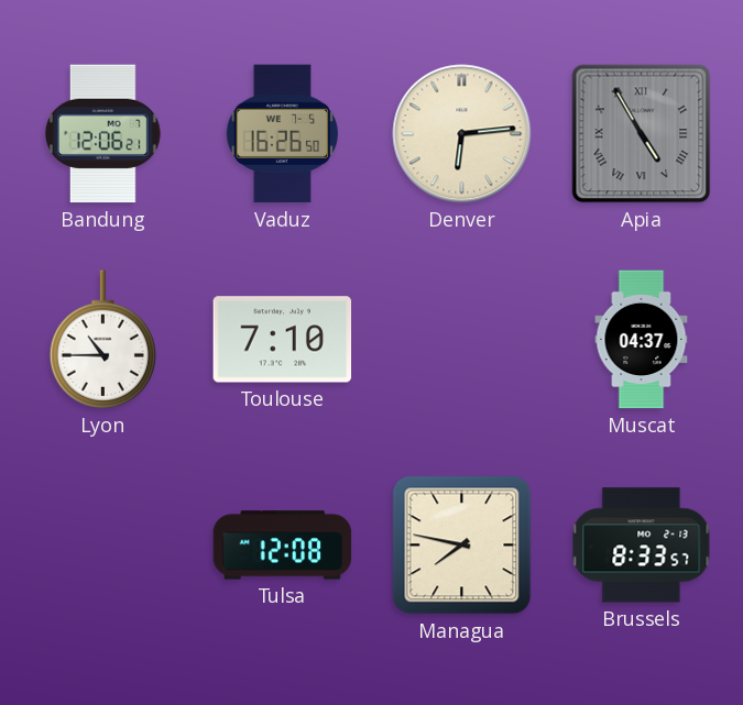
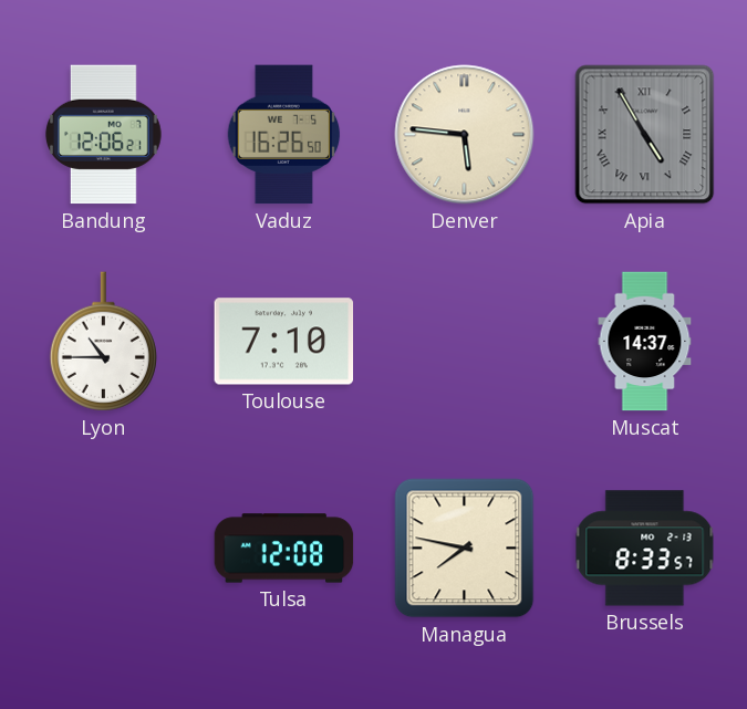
Denver: 6:14 -> 5:46
Muscat: 04:37 -> 14:37
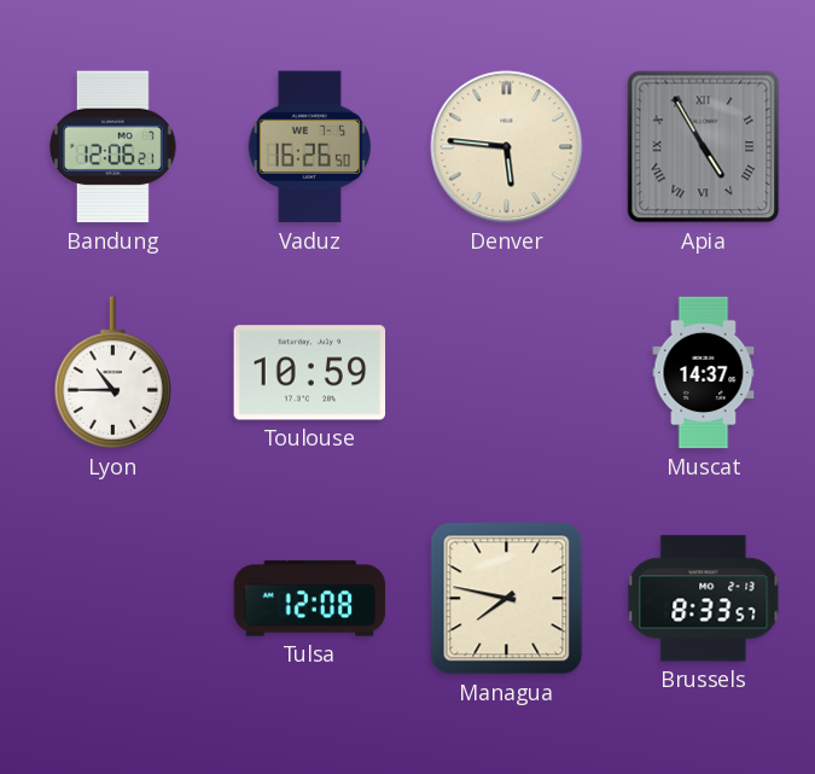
Toulouse: 7:10 -> 10:59
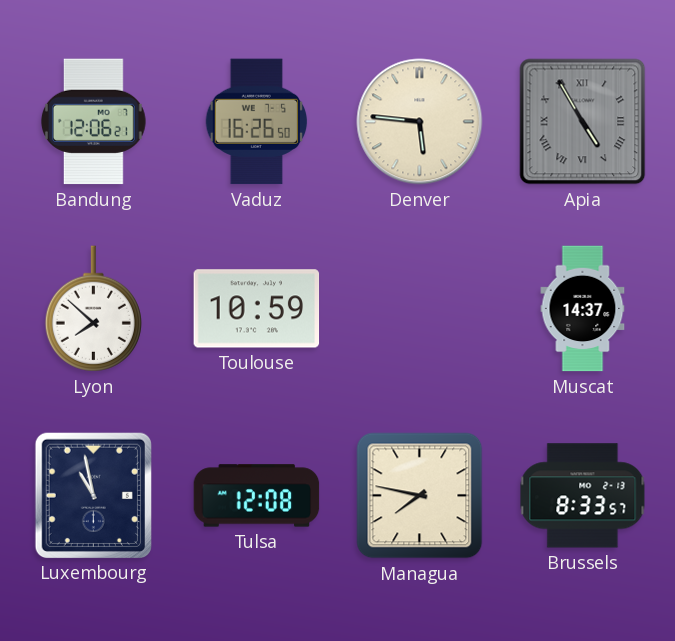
Lyon: 10:45 -> 7:52
Luxembourg: none -> 10:58
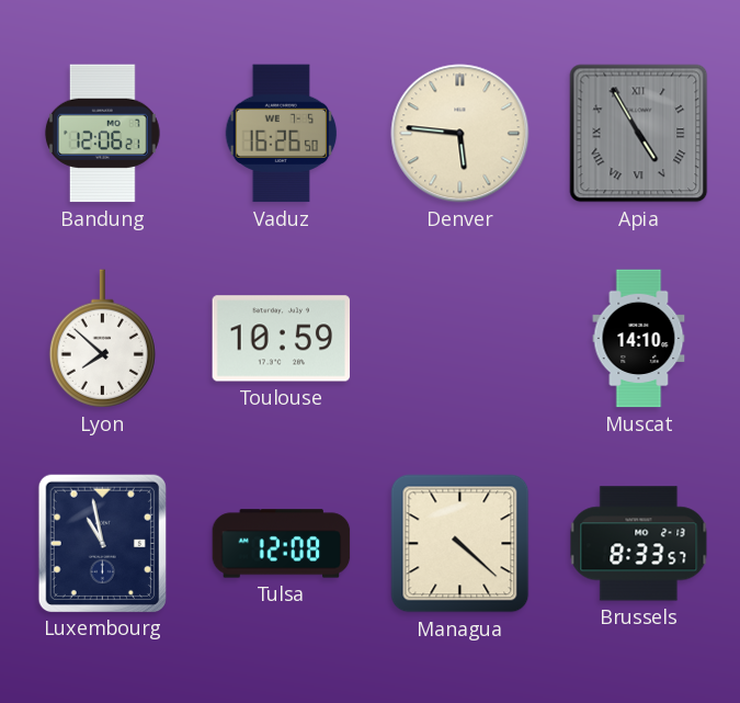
Muscat: 14:37 -> 14:10
Managua: 7:47 -> 4:22
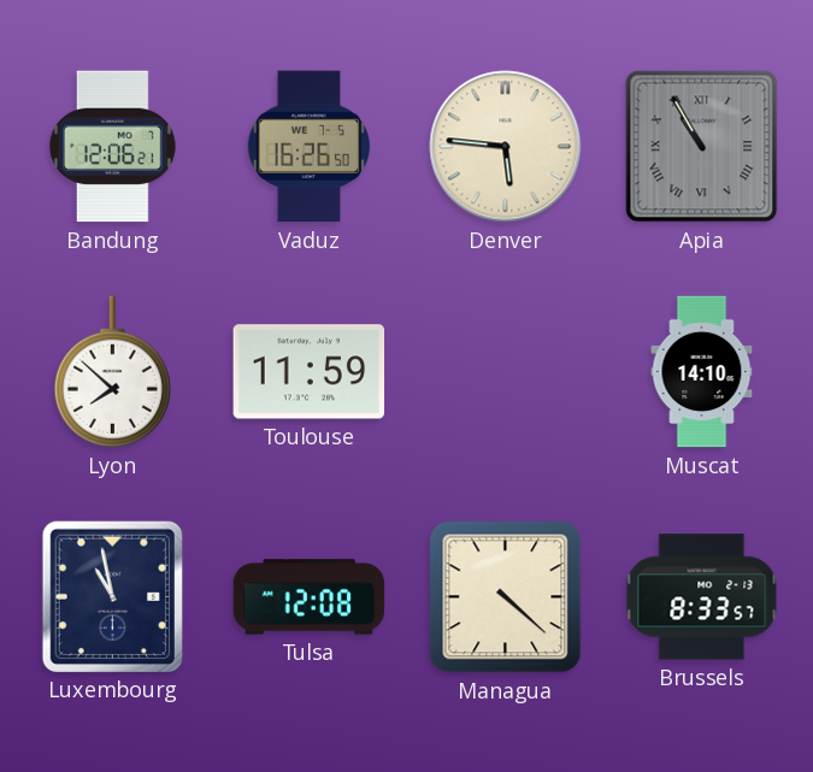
Apia: 4:55 -> 10:55
Toulouse: 10:59 -> 11:59
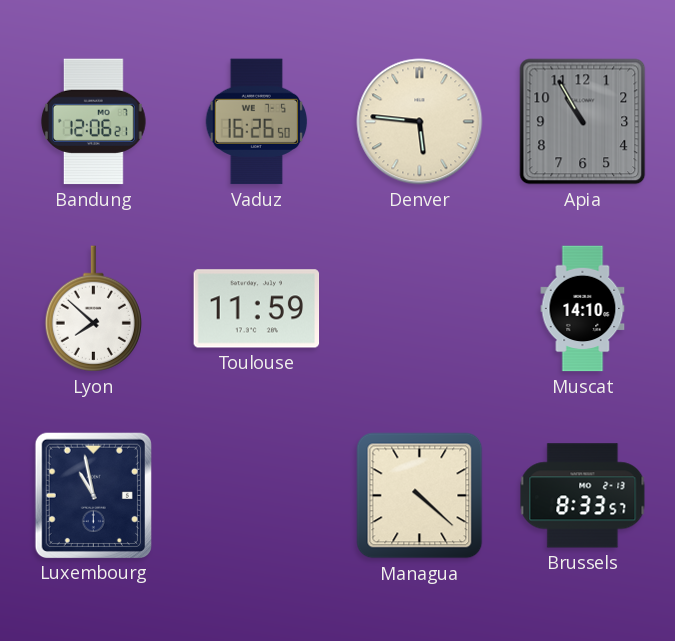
Apia numerals: Roman -> Arabic
Tulsa: 12:08 -> none
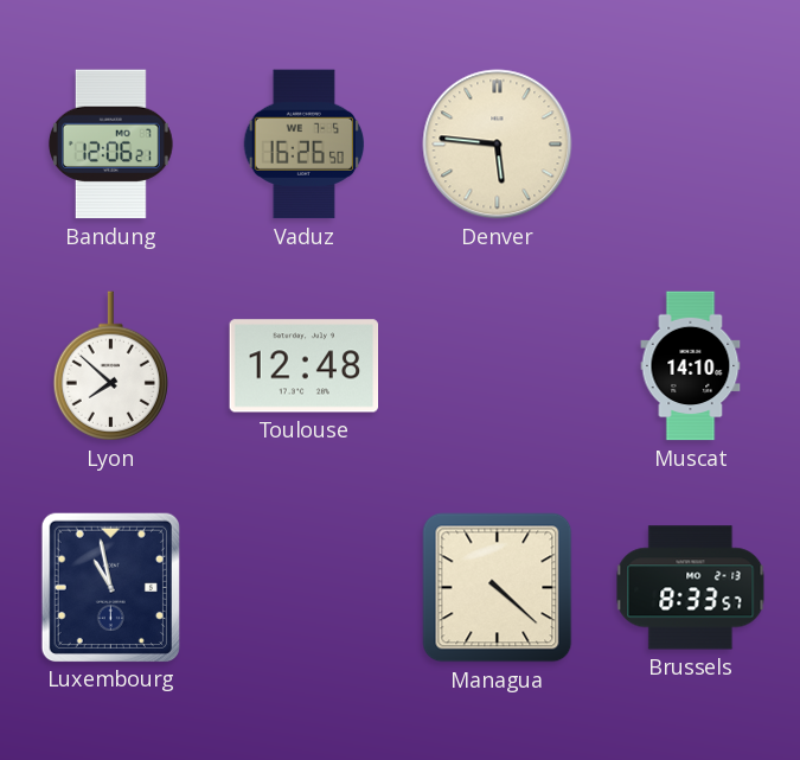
Apia: 10:55 -> none
Toulouse: 11:59 -> 12:48
